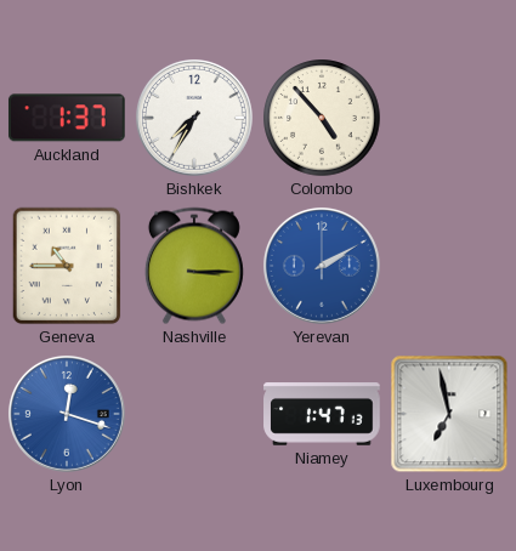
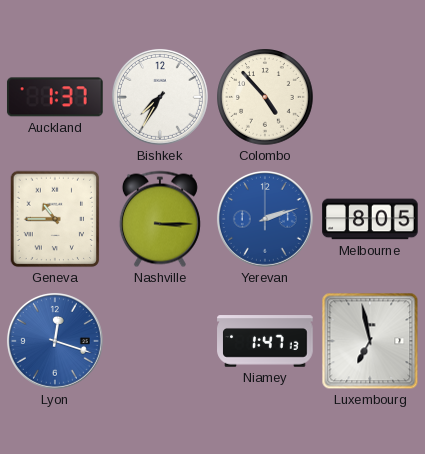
Yerevan: 2:10 -> 2:12
Melbourne: none -> 8:05
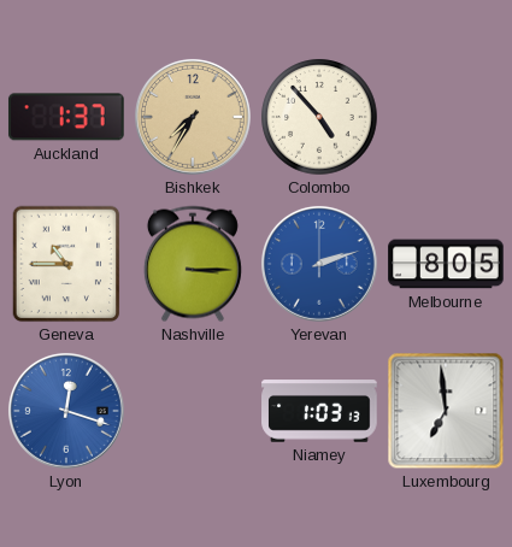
Bishkek dial: white -> champagne
Niamey: 1:47 -> 1:03
Luxembourg: 6:58 -> 6:59
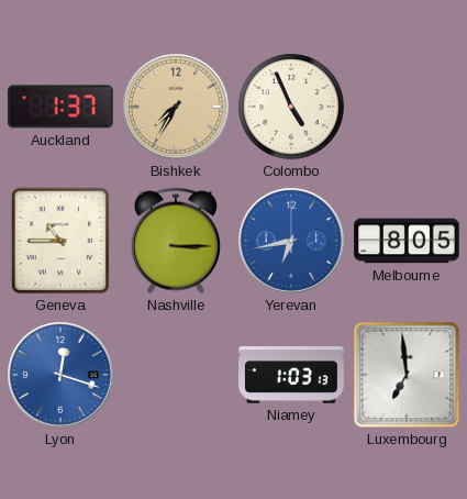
Colombo: 4:53 -> 4:56
Yerevan: 2:12 -> 6:43
